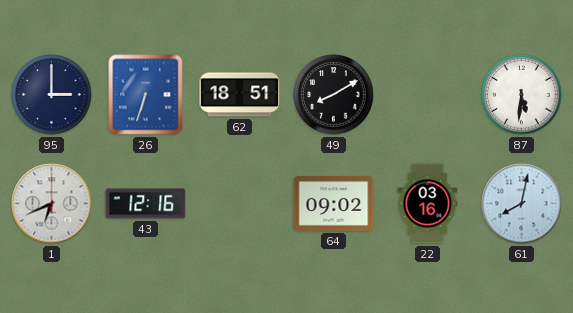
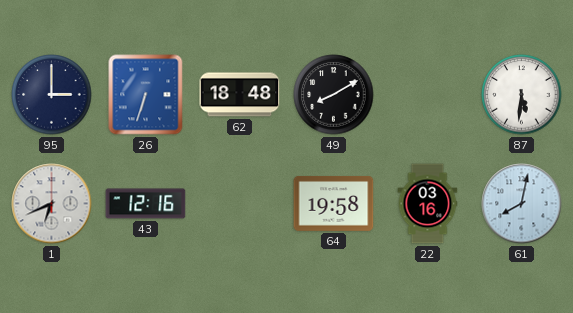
62: 18:51 -> 18:48
64: 09:02 -> 19:58
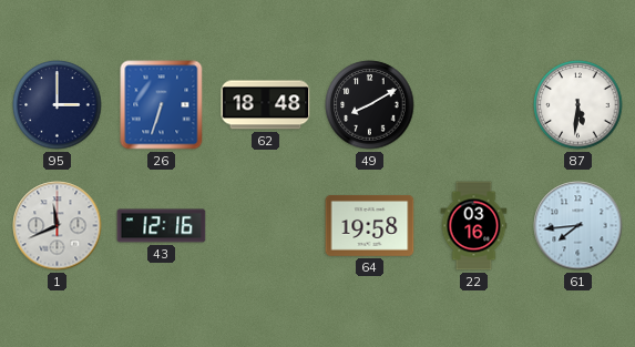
1: 6:41 -> 11:41
61: 8:02 -> 7:44
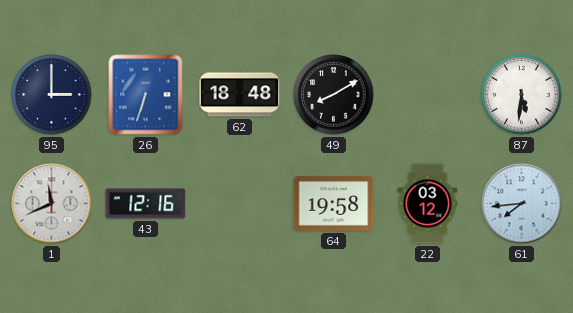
22: 03:16 -> 03:12
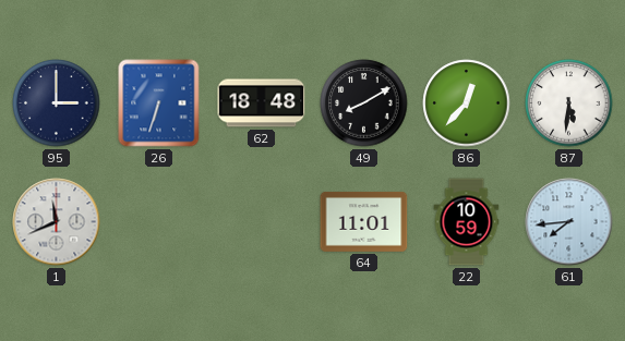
86: none -> 12:37
43: 12:16 -> none
64: 19:58 -> 11:01
22: 03:12 -> 10:59
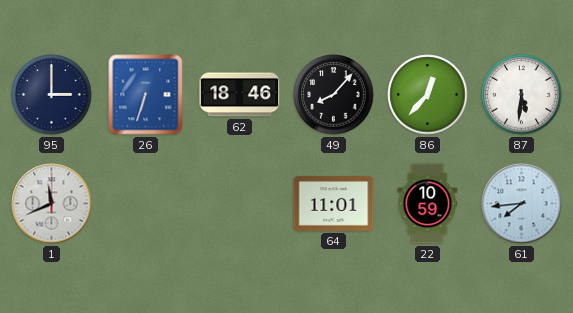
62: 18:48 -> 18:46
49: 8:10 -> 8:07
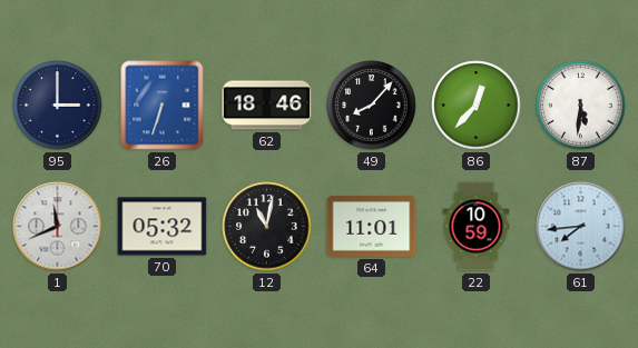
70: none -> 05:32
12: none -> 11:02
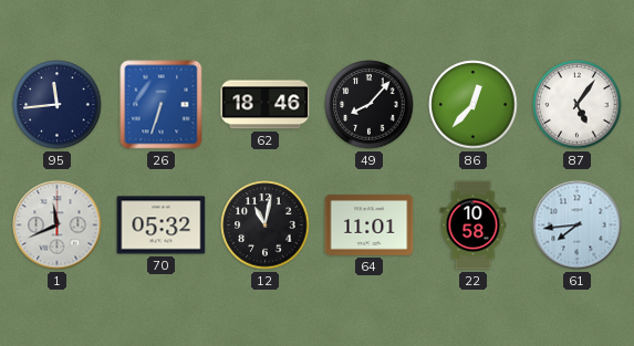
95: 3:00 -> 11:44
87: 5:31 -> 5:06
22: 10:59 -> 10:58
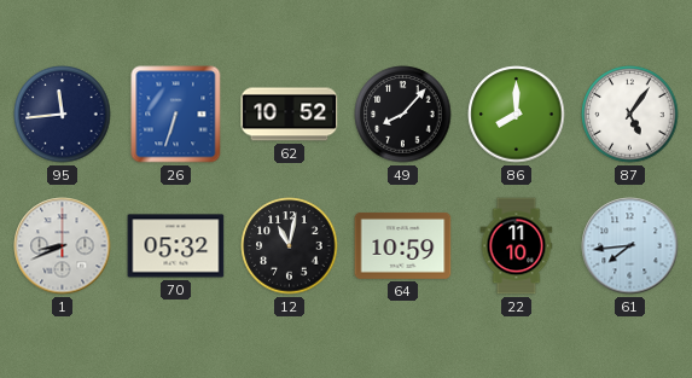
62: 18:46 -> 10:52
86: 12:37 -> 8:00
1: 11:41 -> 8:41
64: 11:01 -> 10:59
22: 10:58 -> 11:10
